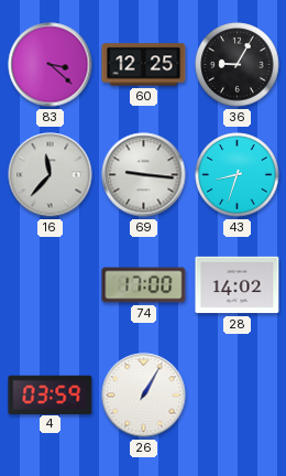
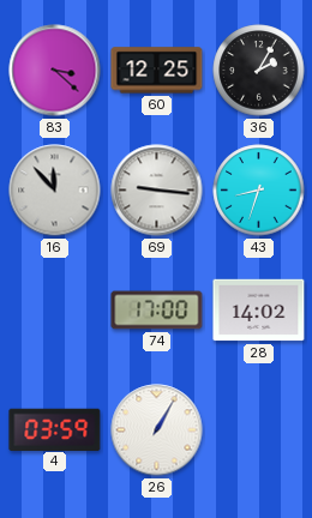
36: 9:05 -> 2:05
16: 11:37 -> 11:53
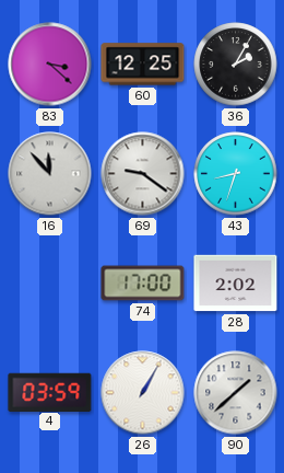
69: 9:16 -> 9:21
28: 14:02 -> 2:02
90: none -> 1:38
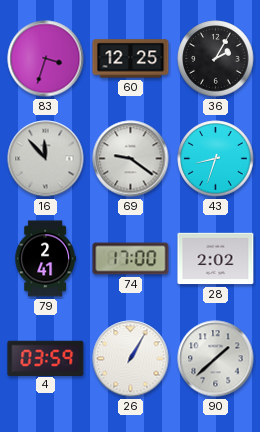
83: 3:22 -> 3:33
79: none -> 2:41
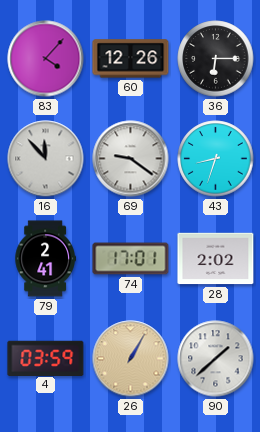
83: 3:33 -> 4:07
60: 12:25 -> 12:26
36: 2:05 -> 6:15
74: 17:00 -> 17:01
26 dial: white -> champagne
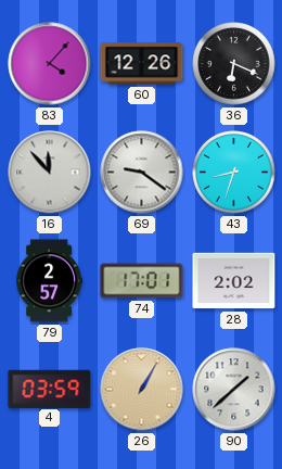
36: 6:15 -> 6:19
79: 2:41 -> 2:57
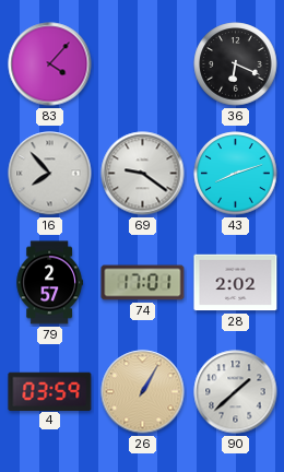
60: 12:26 -> none
16: 11:53 -> 7:53
43: 8:33 -> 8:12
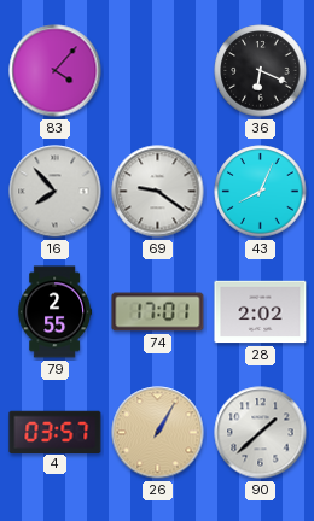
43: 8:12 -> 8:04
79: 2:57 -> 2:55
4: 03:59 -> 03:57
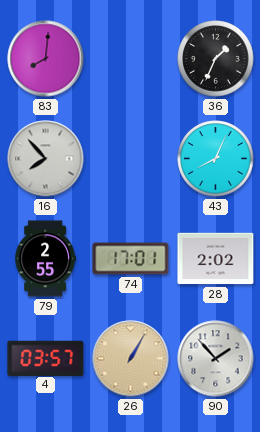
83: 4:07 -> 8:01
36: 6:19 -> 1:34
69: 9:21 -> none
90: 1:38 -> 1:53
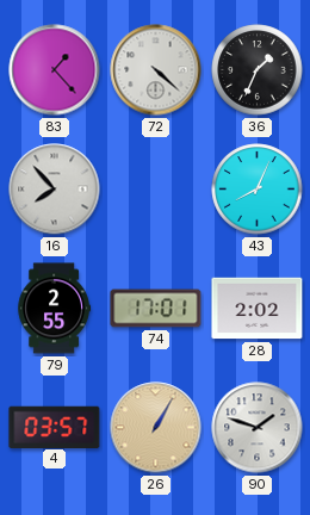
83: 8:01 -> 1:23
72: none -> 4:22
90: 1:53 -> 1:48
